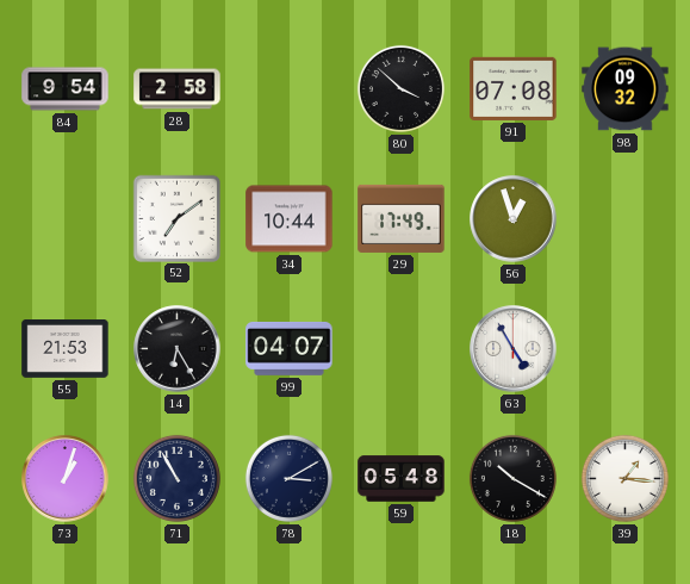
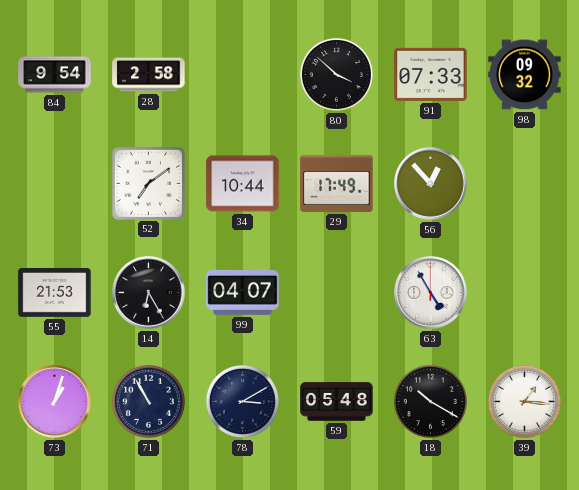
91: 07:08 -> 07:33
56: 12:57 -> 12:53
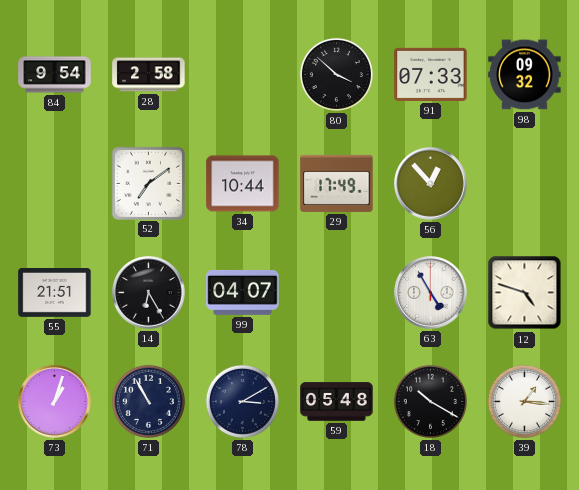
55: 21:53 -> 21:51
12: none -> 4:48
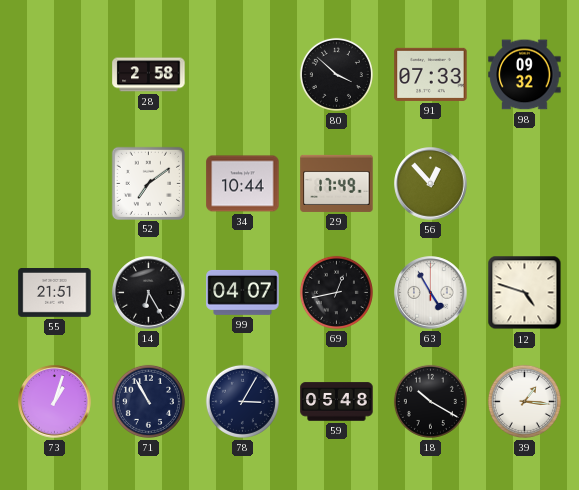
84: 9:54 -> none
69: none -> 12:43
78: 3:10 -> 3:05
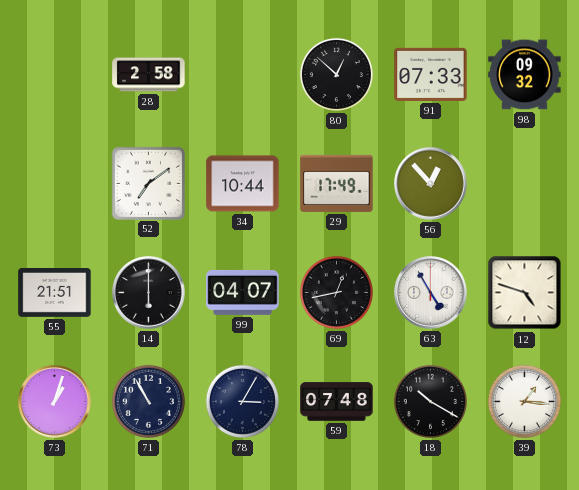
80: 3:52 -> 12:52
14: 6:25 -> 6:00
59: 05:48 -> 07:48
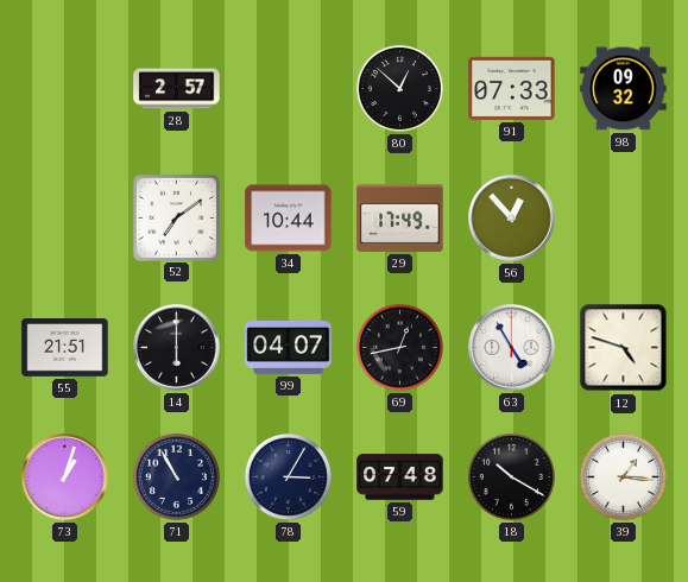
28: 2:58 -> 2:57
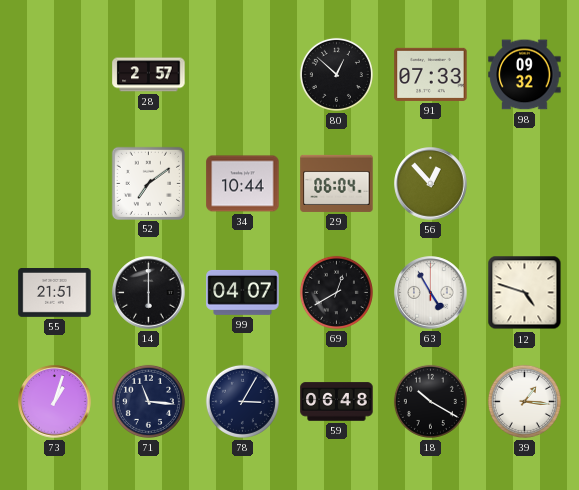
29: 17:49 -> 06:04
69: 12:43 -> 12:40
71: 10:55 -> 11:16
59: 07:48 -> 06:48
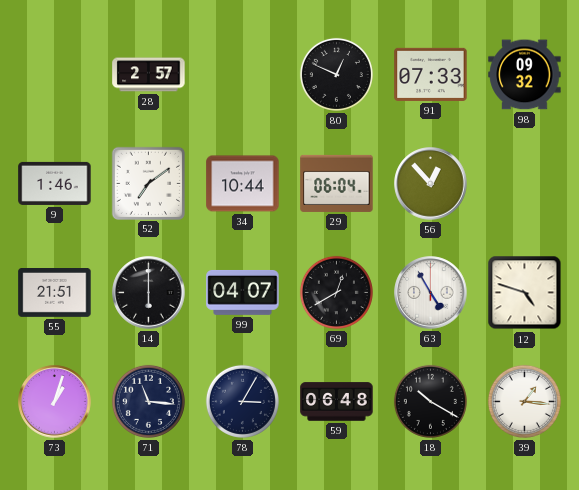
80: 12:52 -> 12:49
9: none -> 1:46
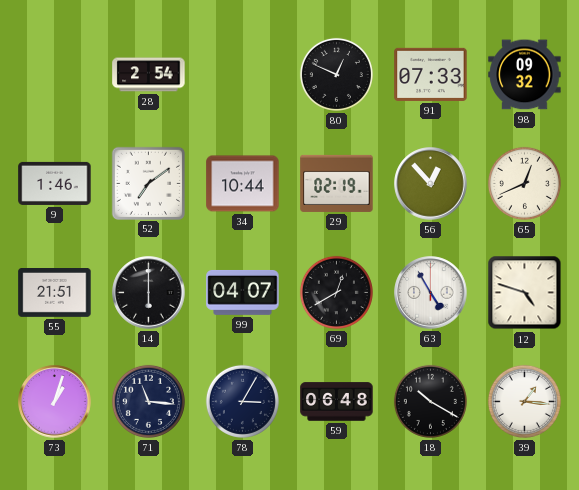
28: 2:57 -> 2:54
29: 06:04 -> 02:19
65: none -> 12:41
